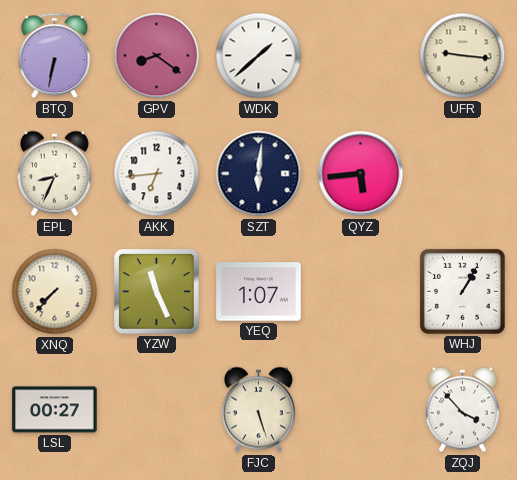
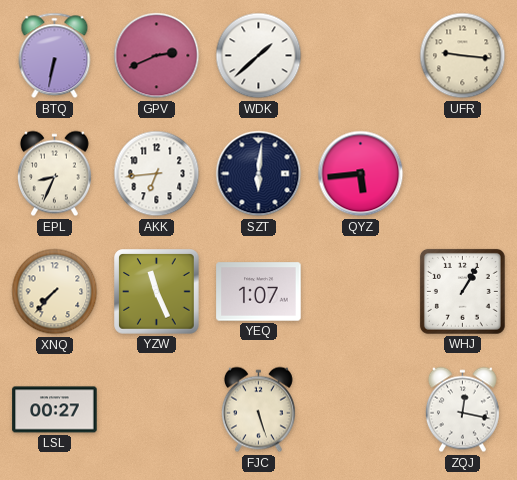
GPV: 8:21 -> 2:41
ZQJ: 3:53 -> 12:17
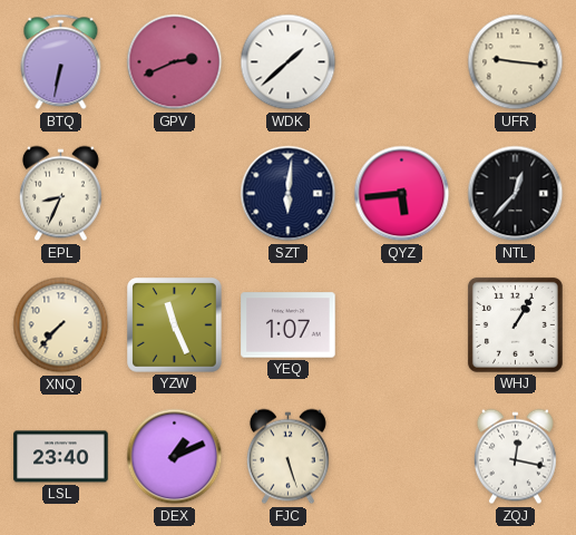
AKK: 6:44 -> none
NTL: none -> 12:37
LSL: 00:27 -> 23:40
DEX: none -> 1:11
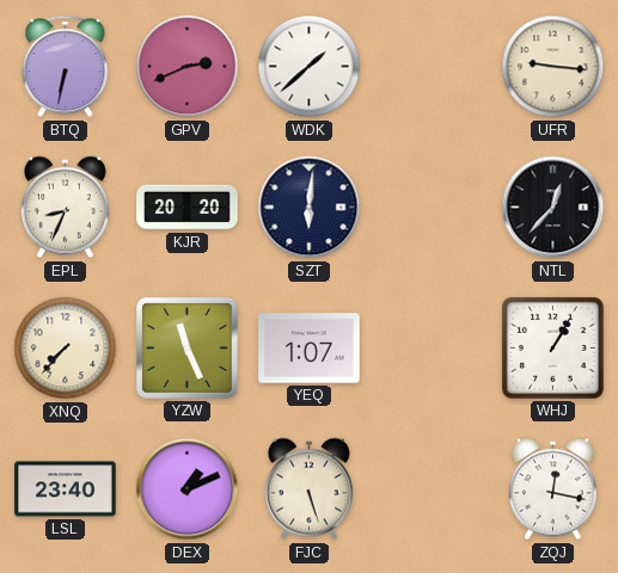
KJR: none -> 20:20
QYZ: 5:44 -> none
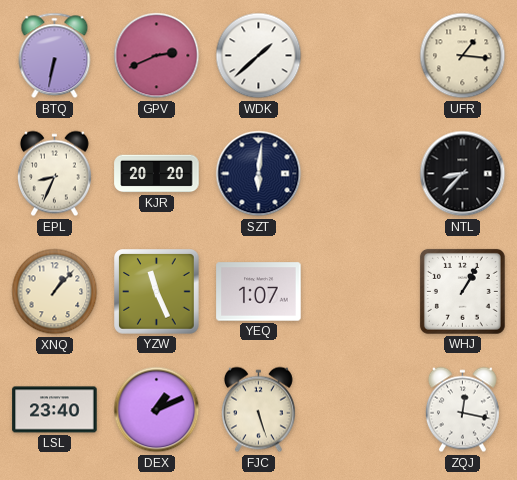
UFR: 9:16 -> 1:16
NTL: 12:37 -> 8:37
XNQ: 7:37 -> 1:07
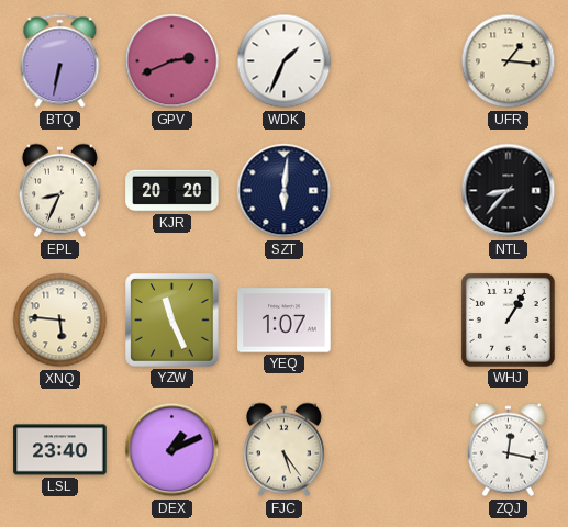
WDK: 1:38 -> 1:34
XNQ: 1:07 -> 5:46
FJC: 5:27 -> 5:24
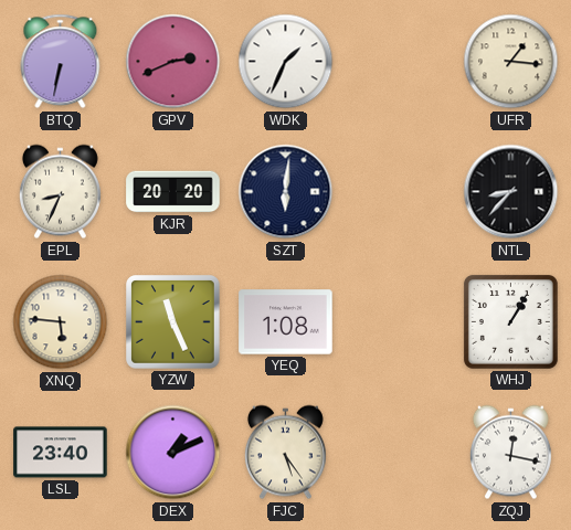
YEQ: 1:07 -> 1:08
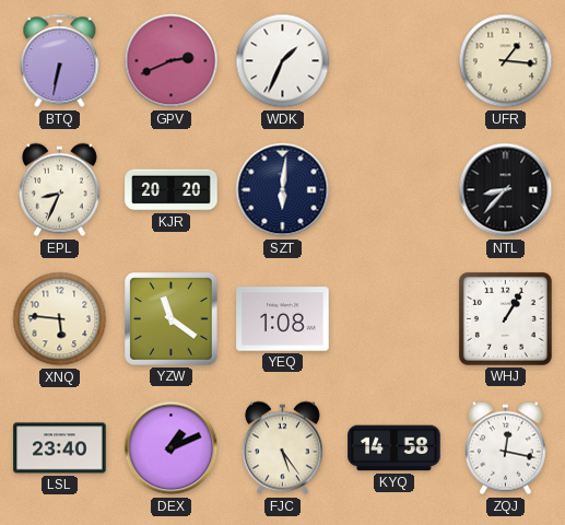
YZW: 11:26 -> 11:21
KYQ: none -> 14:58
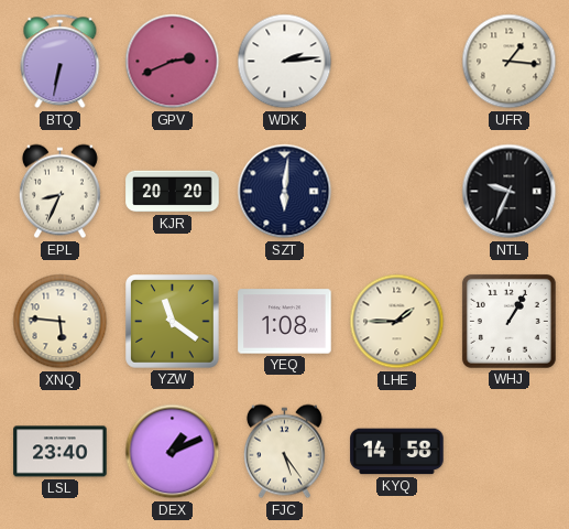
WDK: 1:34 -> 2:14
NTL: 8:37 -> 9:34
LHE: none -> 1:45
ZQJ: 12:17 -> none
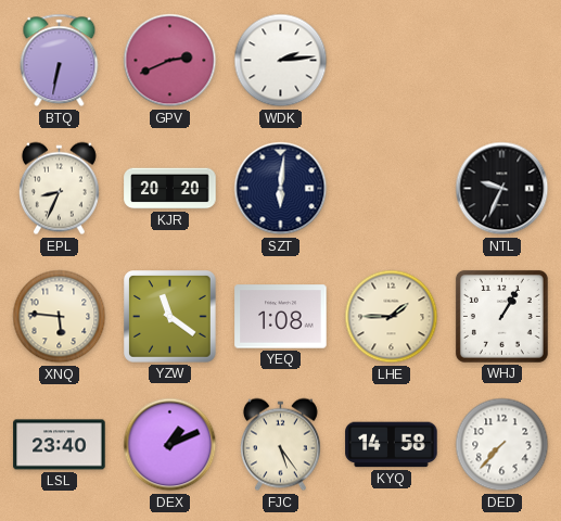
UFR: 1:16 -> none
DED: none -> 7:37
